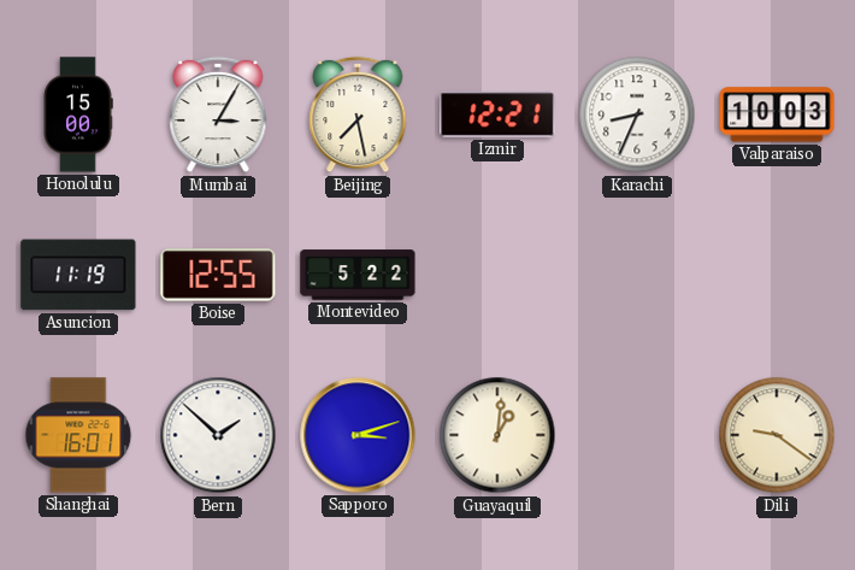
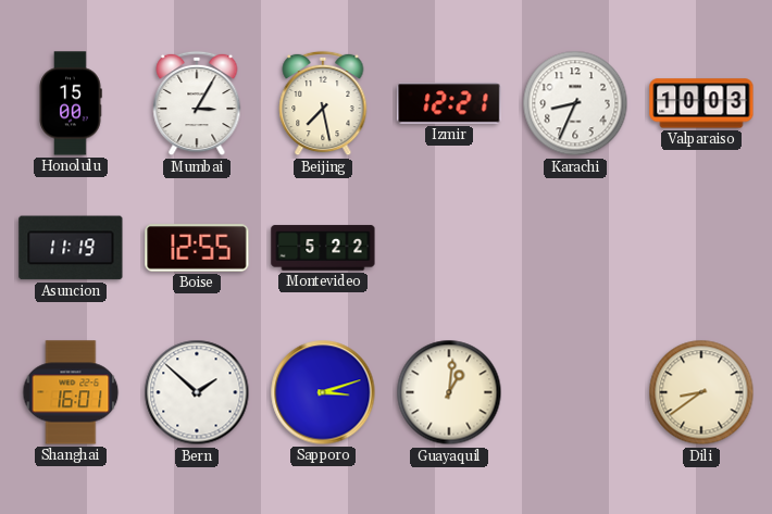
Dili: 9:21 -> 8:39
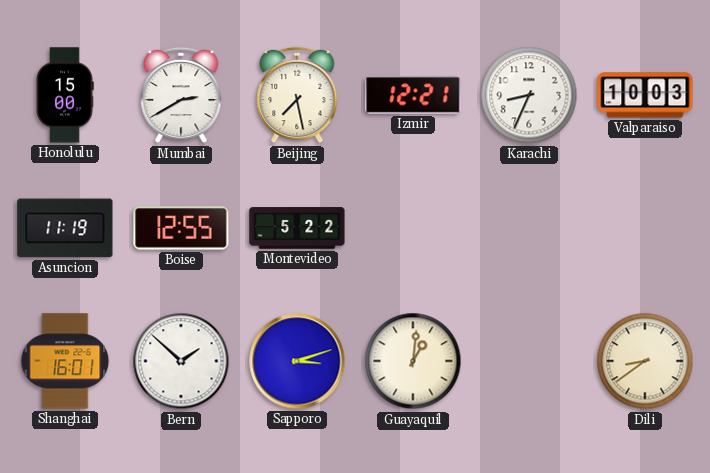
Mumbai: 3:05 -> 2:40
